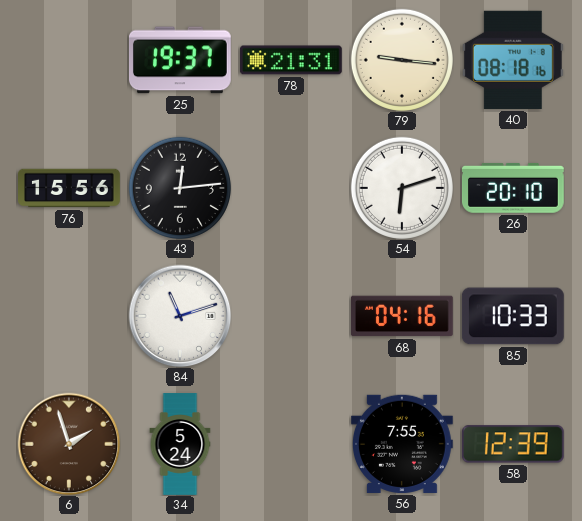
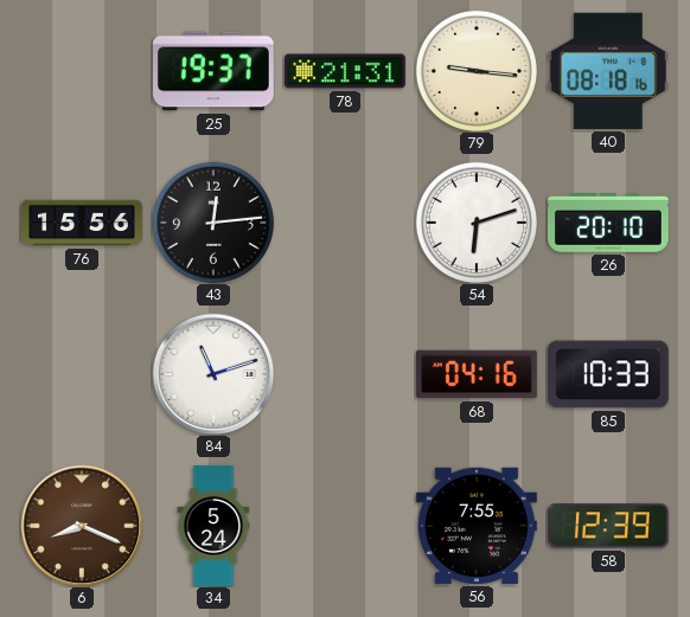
6: 1:57 -> 8:19
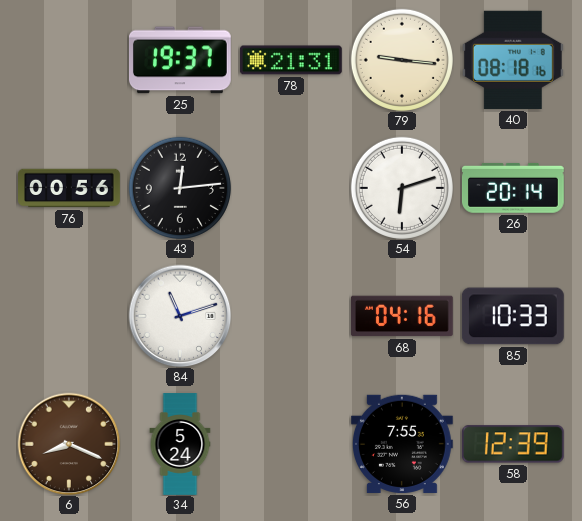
76: 15:56 -> 00:56
26: 20:10 -> 20:14
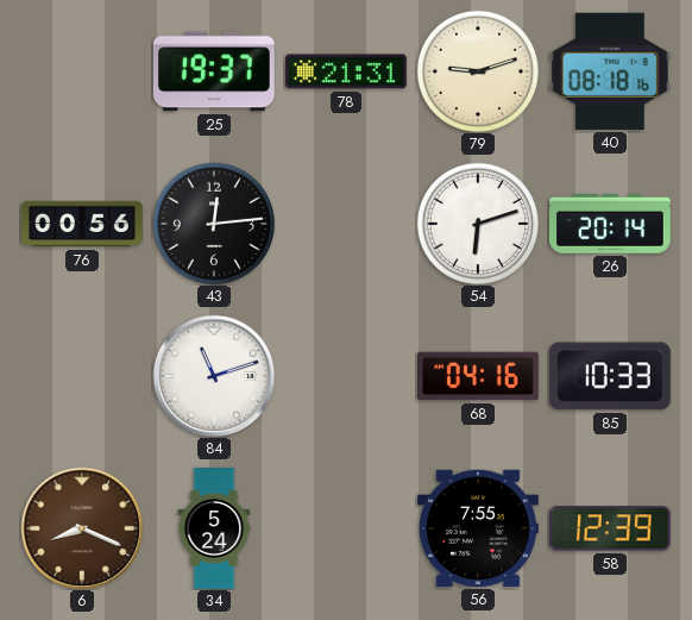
79: 9:16 -> 9:12
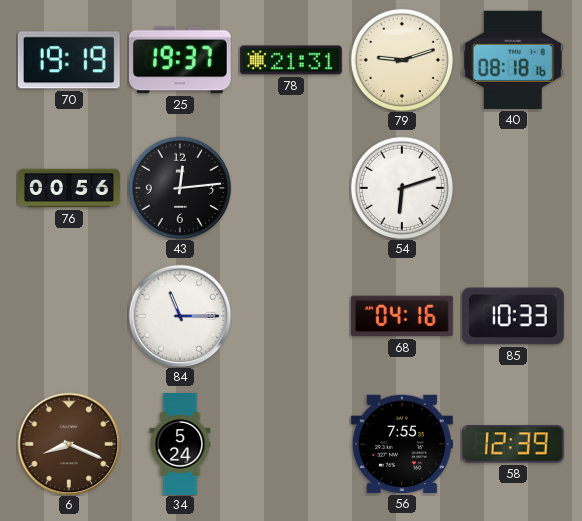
70: none -> 19:19
26: 20:14 -> none
84: 11:12 -> 11:15
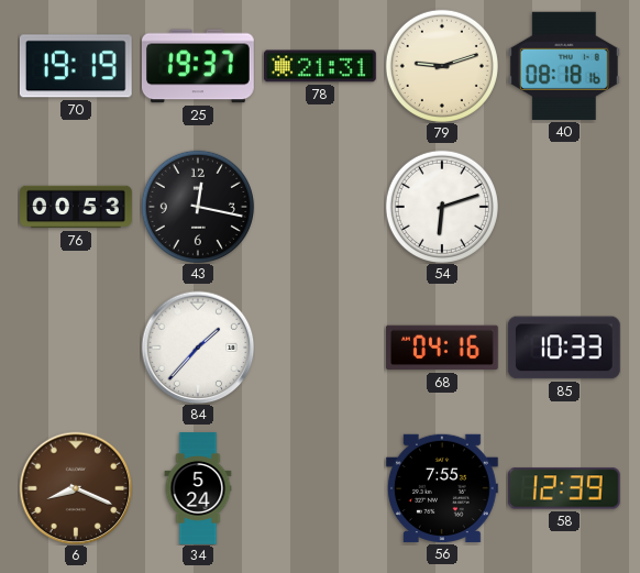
76: 00:56 -> 00:53
43: 12:14 -> 12:17
84: 11:15 -> 1:37
